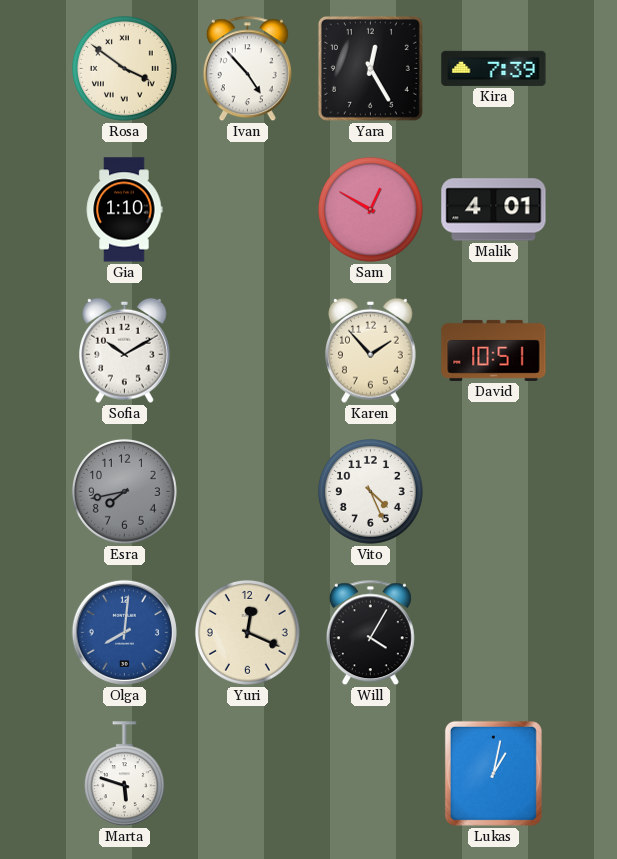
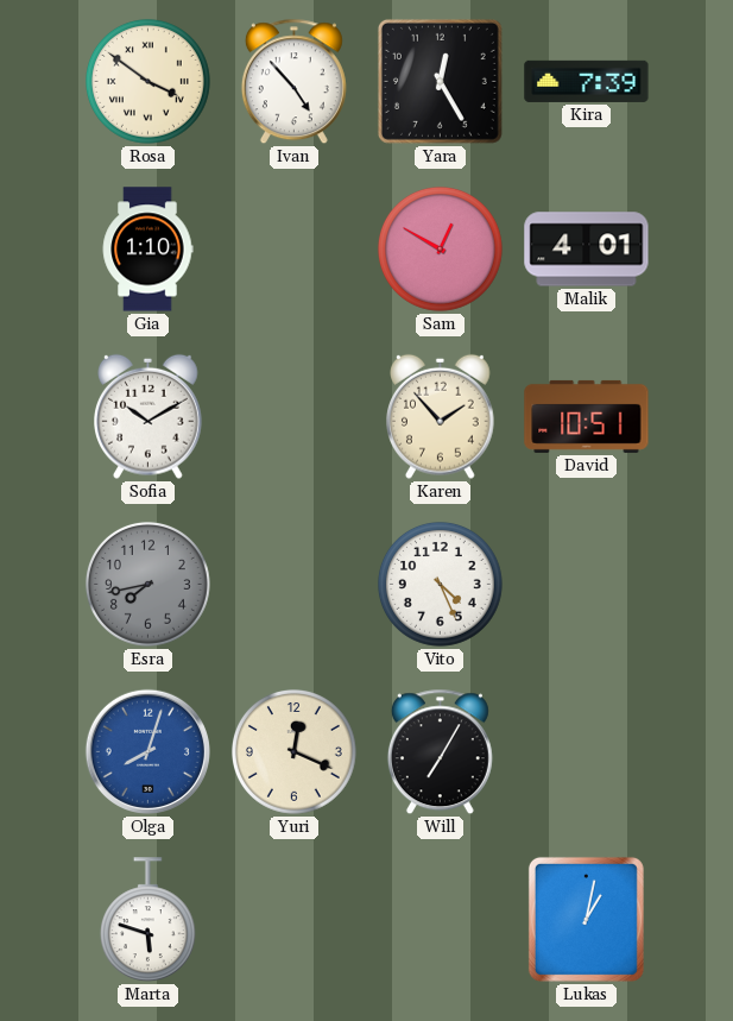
Olga: 8:01 -> 8:03
Will: 4:05 -> 7:05
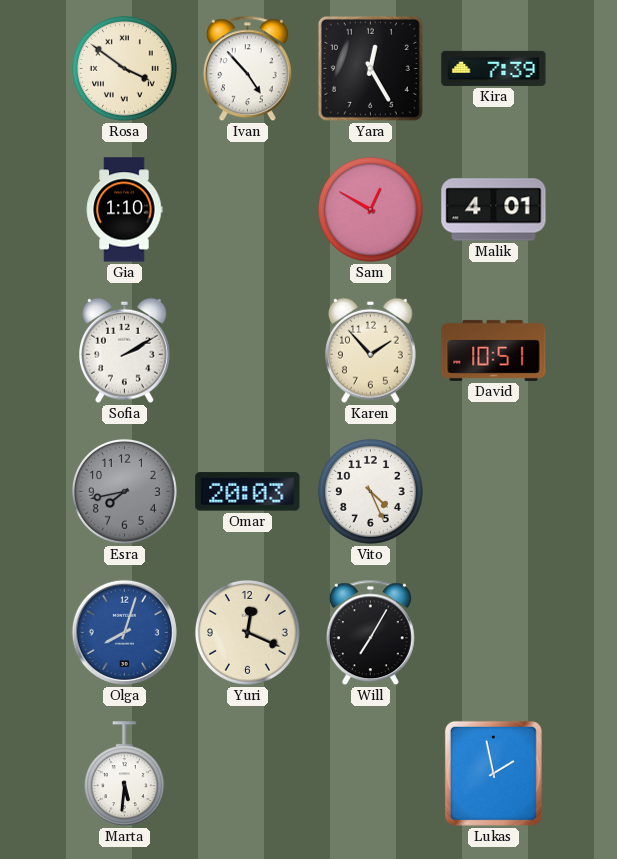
Sofia: 10:10 -> 2:10
Omar: none -> 20:03
Marta: 5:48 -> 5:31
Lukas: 1:02 -> 1:58
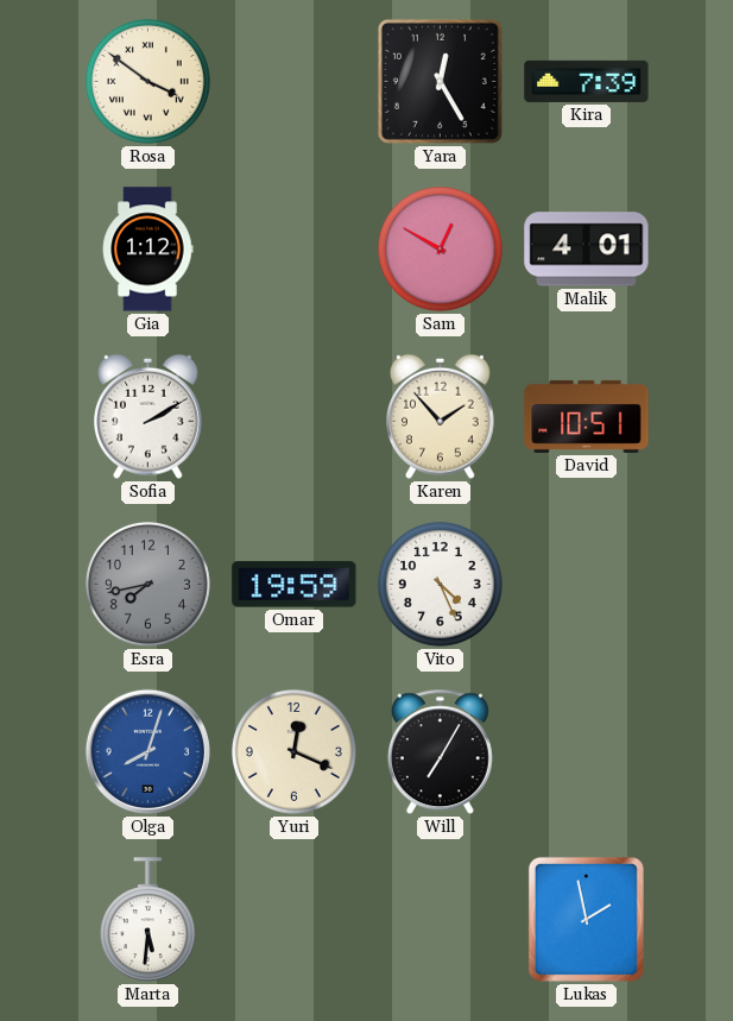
Ivan: 4:53 -> none
Gia: 1:10 -> 1:12
Omar: 20:03 -> 19:59
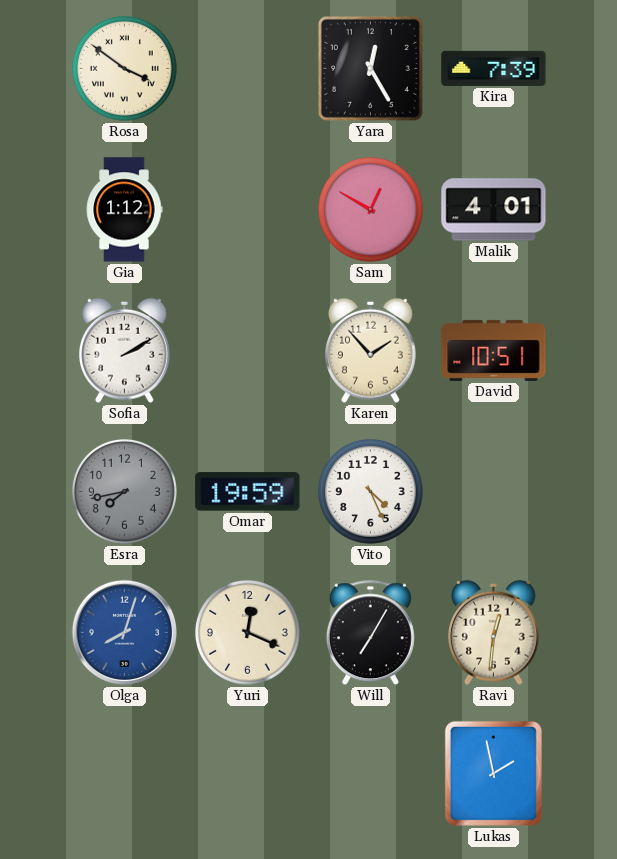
Ravi: none -> 12:31
Marta: 5:31 -> none
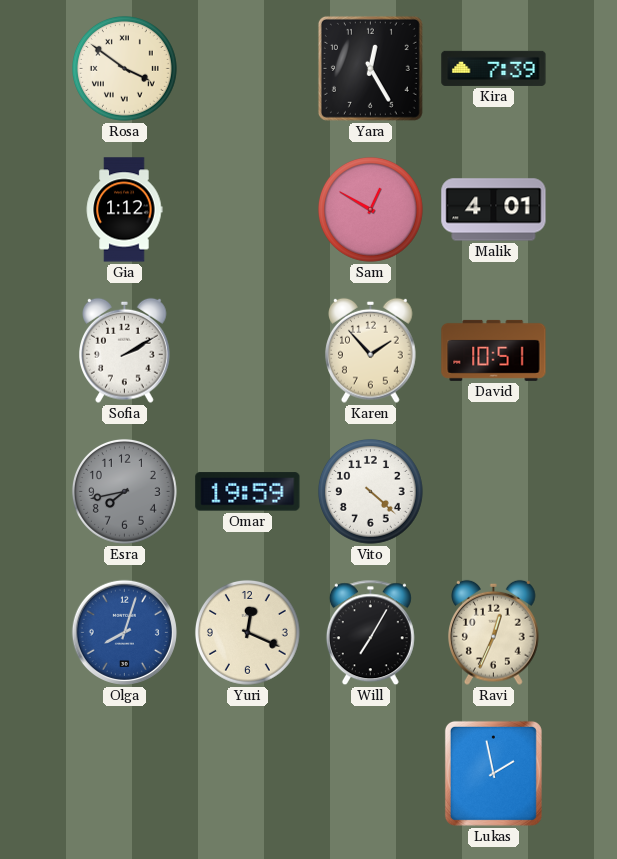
Vito: 4:26 -> 4:22
Ravi: 12:31 -> 12:34
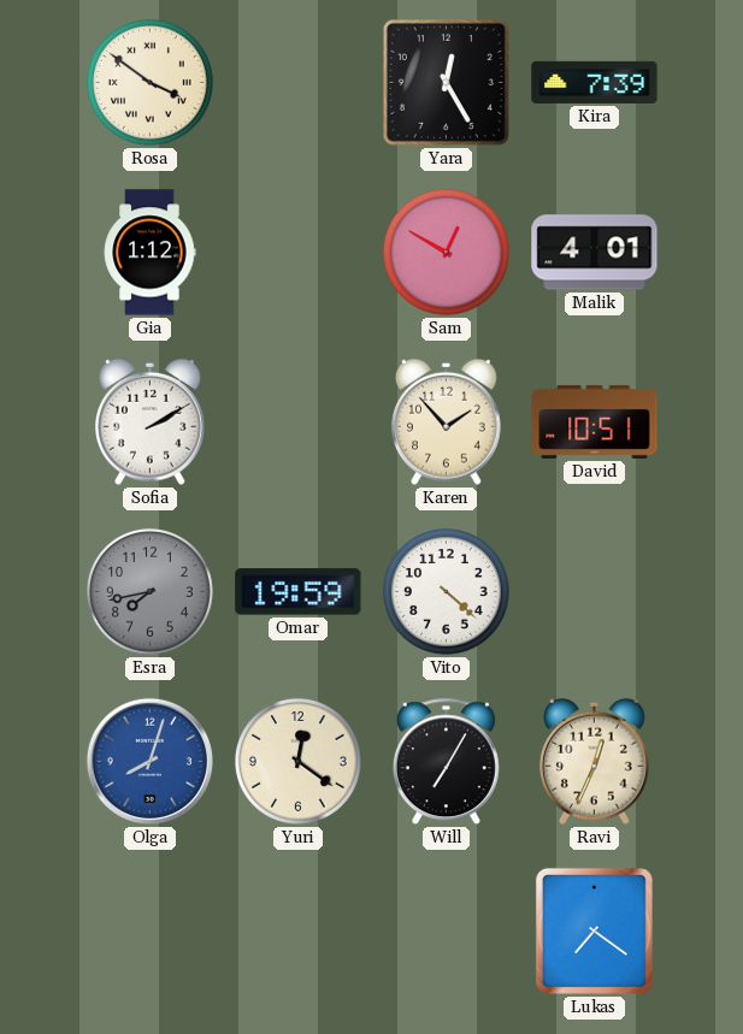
Yuri: 12:19 -> 12:21
Lukas: 1:58 -> 7:21
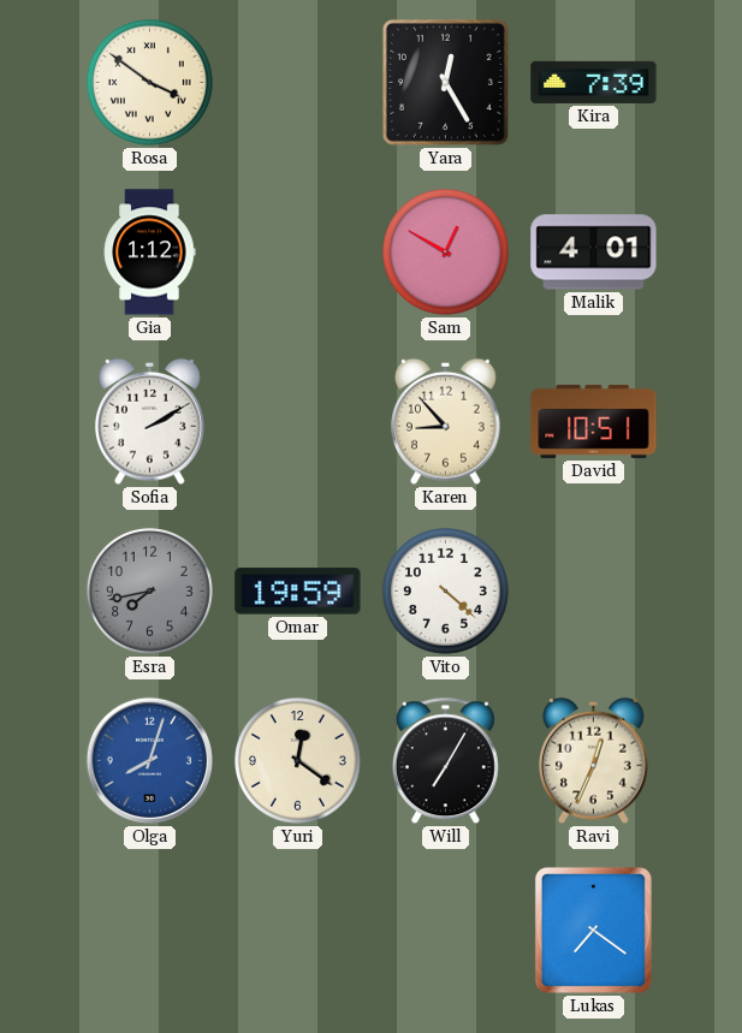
Karen: 1:53 -> 8:53
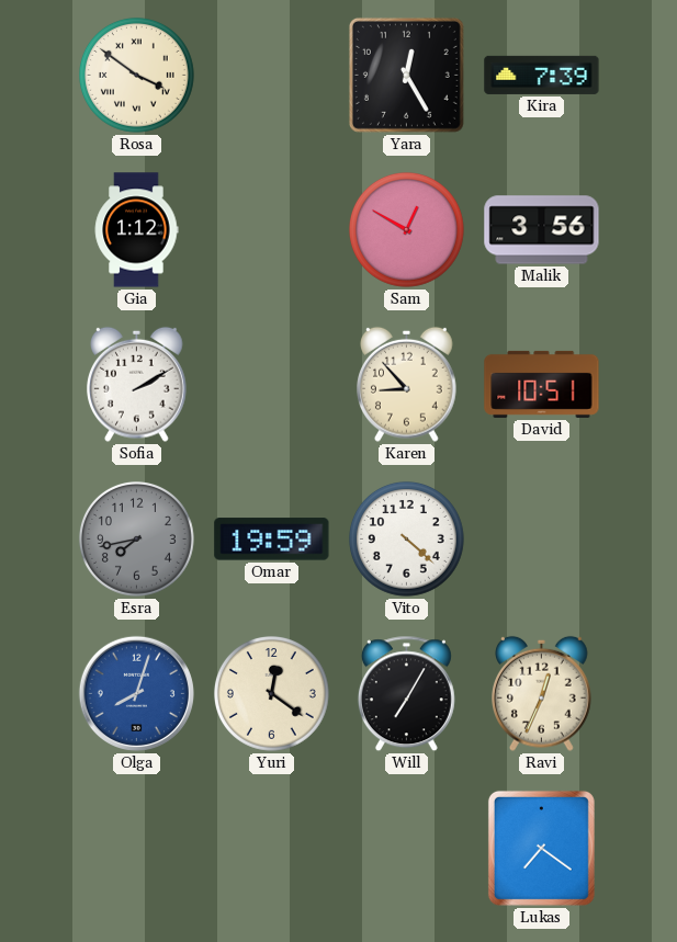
Malik: 4:01 -> 3:56
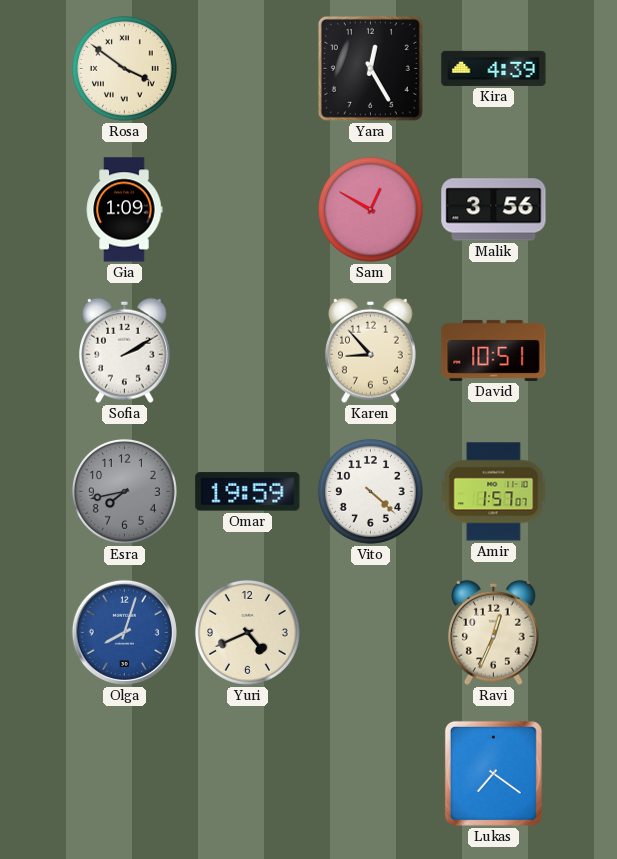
Kira: 7:39 -> 4:39
Gia: 1:12 -> 1:09
Amir: none -> 1:57
Yuri: 12:21 -> 4:41
Will: 7:05 -> none
